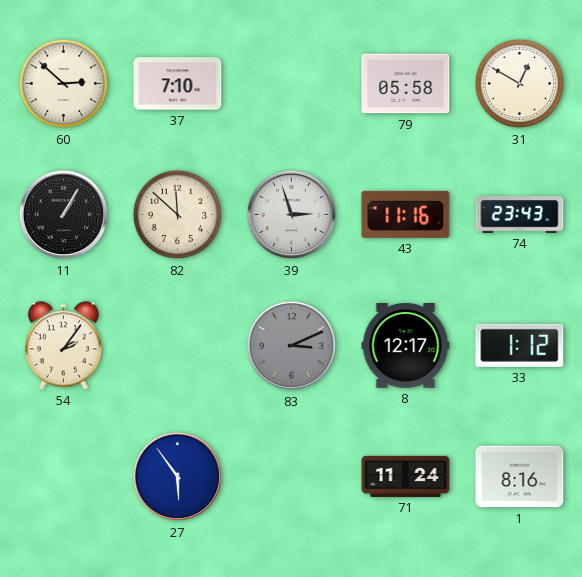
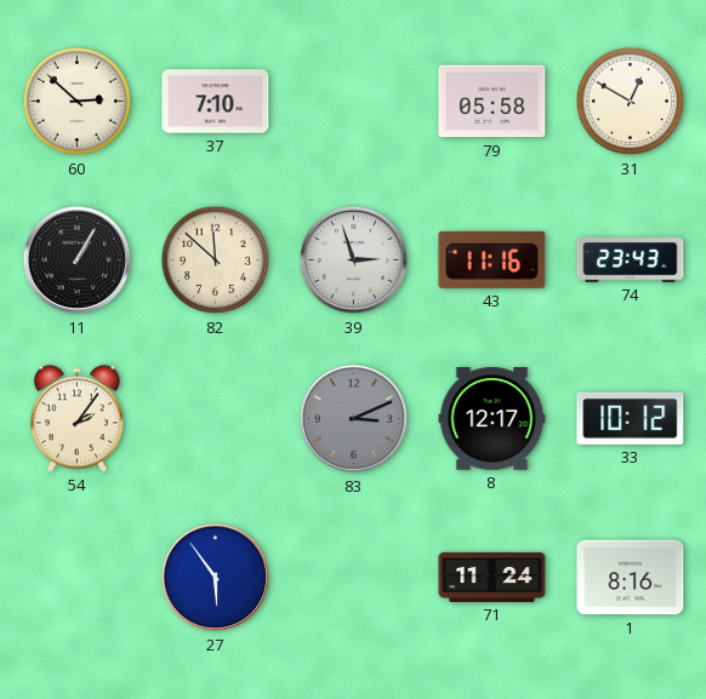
33: 1:12 -> 10:12
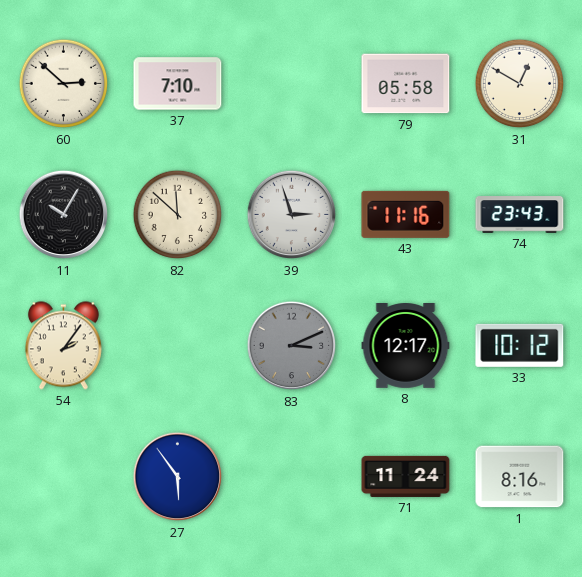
11: 1:05 -> 10:05
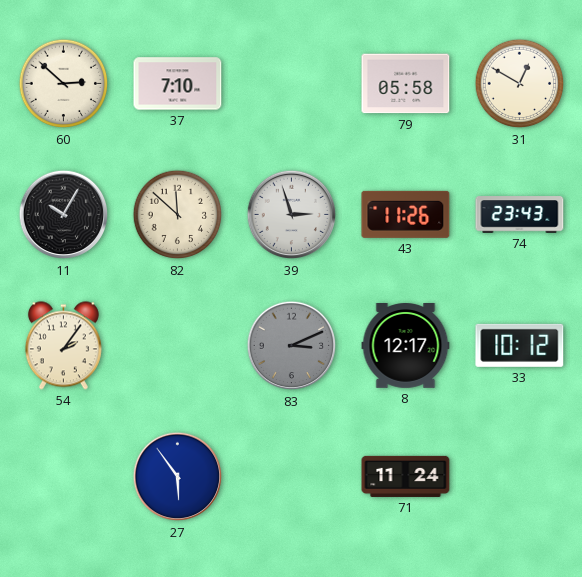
43: 11:16 -> 11:26
1: 8:16 -> none
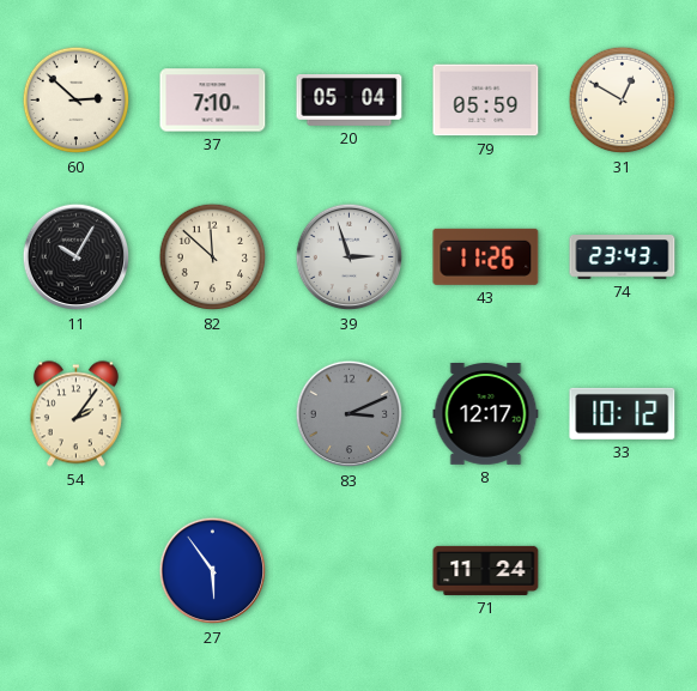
20: none -> 05:04
79: 05:58 -> 05:59
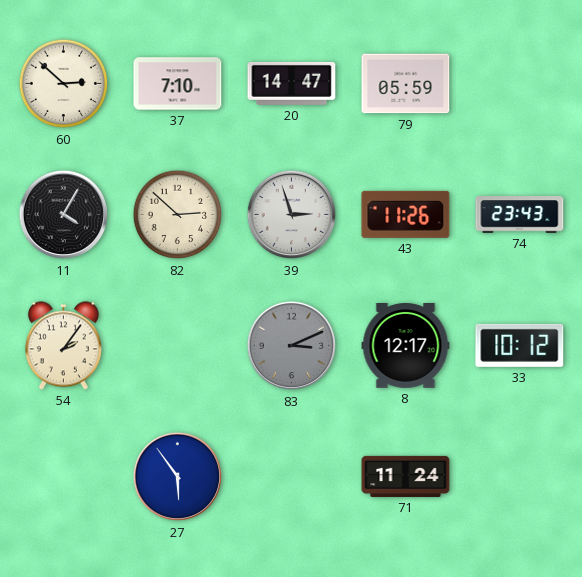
20: 05:04 -> 14:47
31: 12:50 -> none
11: 10:05 -> 4:05
82: 11:52 -> 2:52
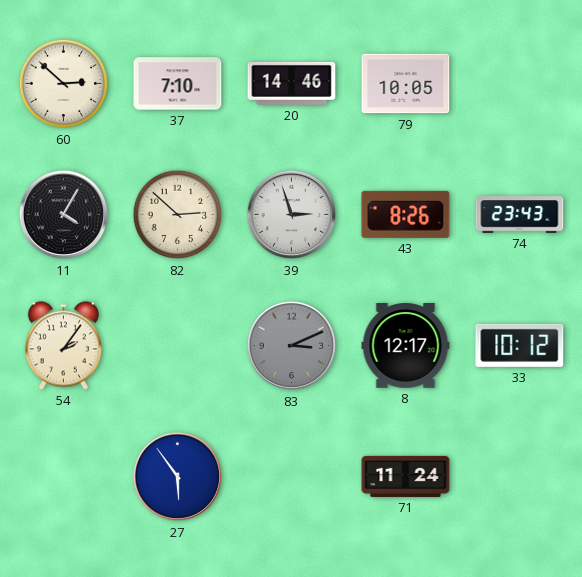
20: 14:47 -> 14:46
79: 05:59 -> 10:05
43: 11:26 -> 8:26
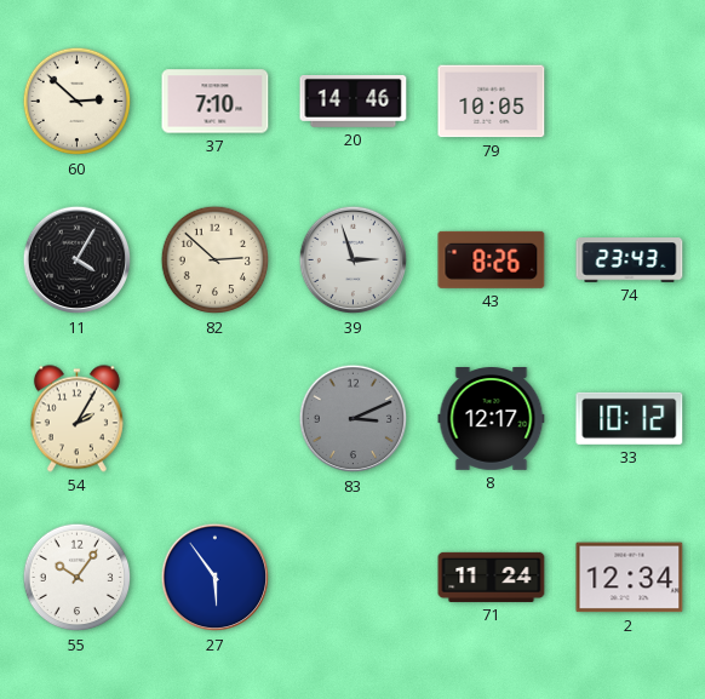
54: 2:06 -> 2:05
55: none -> 10:06
2: none -> 12:34
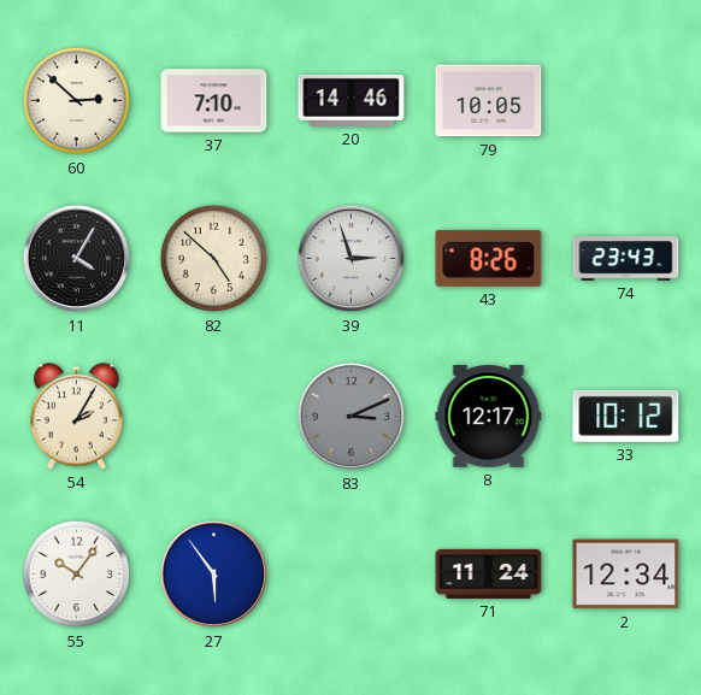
82: 2:52 -> 4:52
